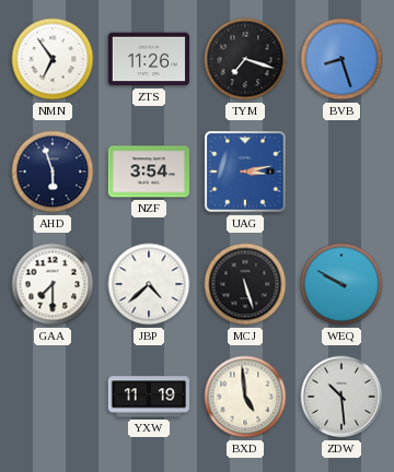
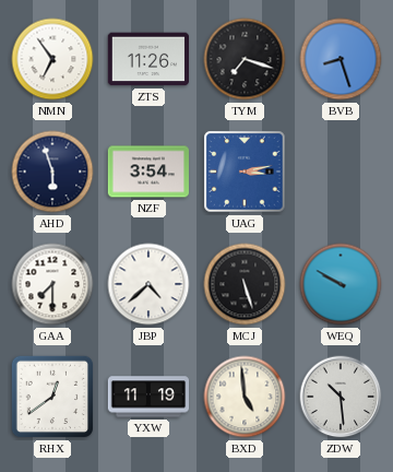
RHX: none -> 12:39
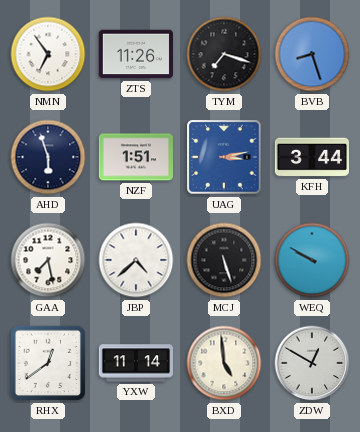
NZF: 3:54 -> 1:51
KFH: none -> 3:44
GAA: 7:30 -> 7:28
YXW: 11:19 -> 11:14
ZDW: 10:29 -> 12:50
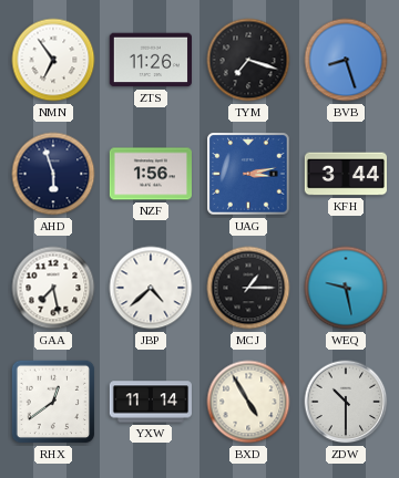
NZF: 1:51 -> 1:56
MCJ: 5:27 -> 1:15
WEQ: 9:50 -> 9:28
BXD: 4:59 -> 4:55
ZDW: 12:50 -> 10:30
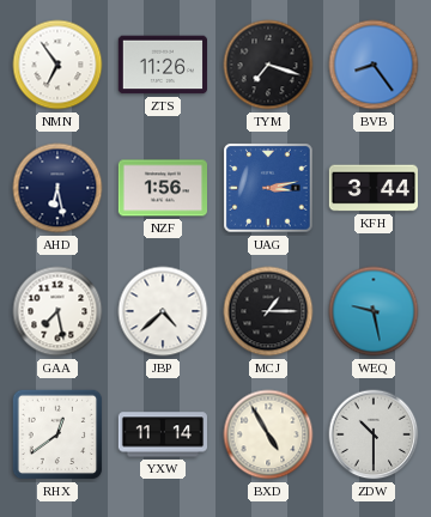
BVB: 8:27 -> 8:24
AHD: 5:57 -> 6:28
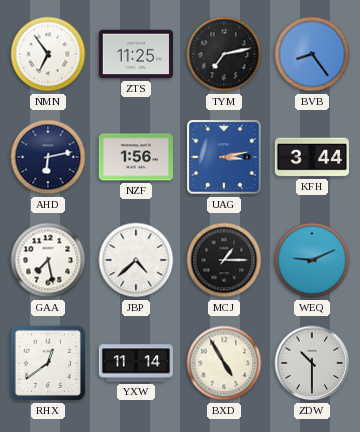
ZTS: 11:26 -> 11:25
TYM: 7:18 -> 7:13
AHD: 6:28 -> 6:13
WEQ: 9:28 -> 9:11
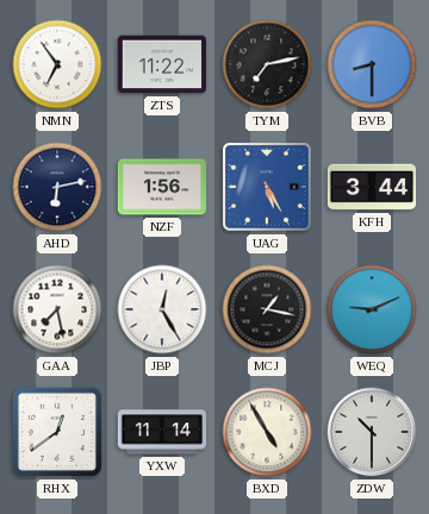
ZTS: 11:25 -> 11:22
BVB: 8:24 -> 8:30
UAG: 3:13 -> 5:25
JBP: 4:38 -> 12:25
MCJ: 1:15 -> 1:17
